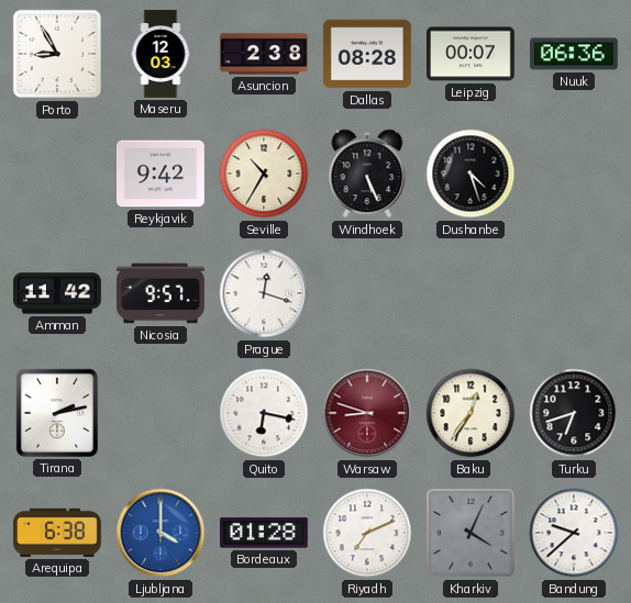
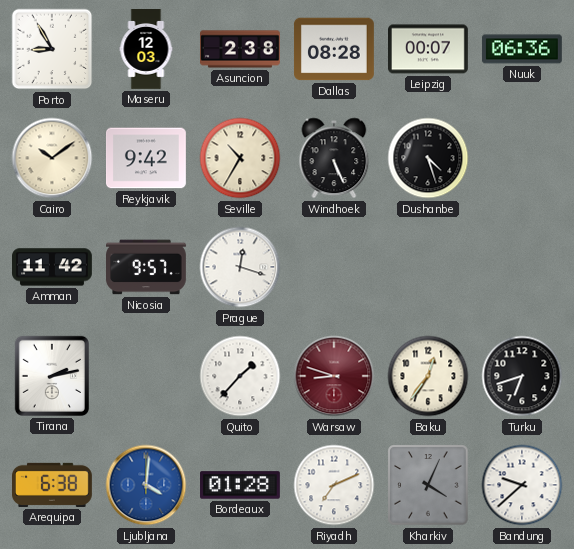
Cairo: none -> 10:09
Quito: 6:17 -> 1:37
Ljubljana: 4:00 -> 4:01
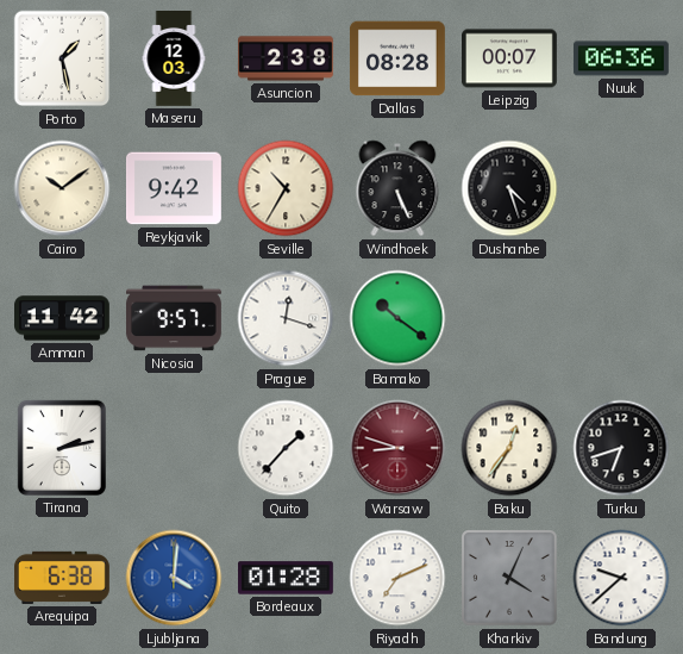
Porto: 8:55 -> 1:28
Bamako: none -> 10:21
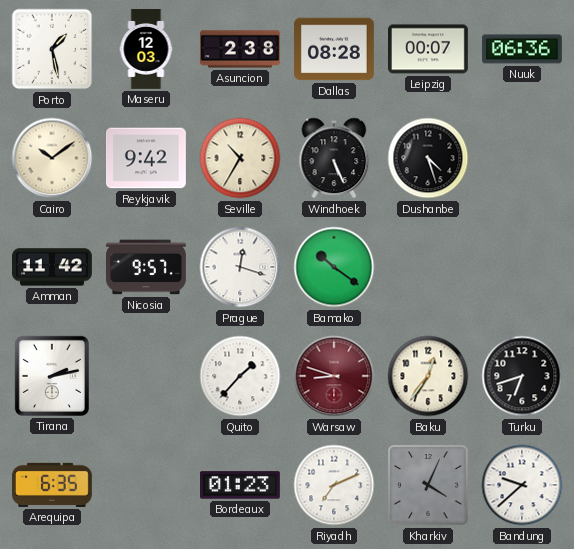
Arequipa: 6:38 -> 6:35
Ljubljana: 4:01 -> none
Bordeaux: 01:28 -> 01:23
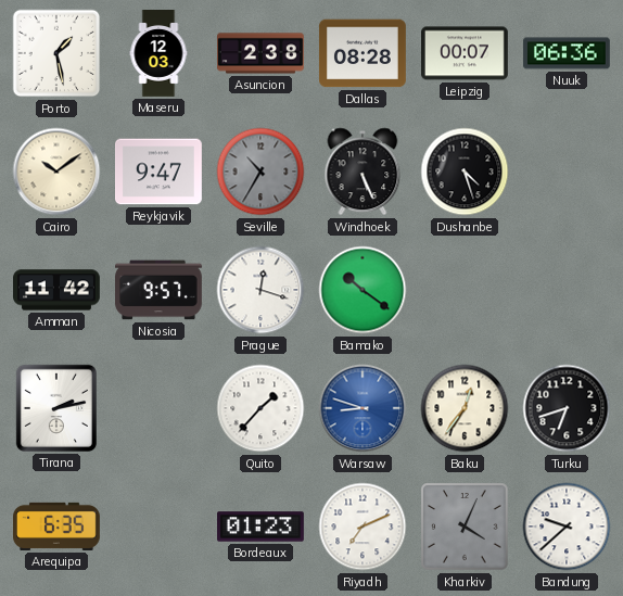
Reykjavik: 9:42 -> 9:47
Seville dial: cream -> grey
Warsaw dial: burgundy -> blue
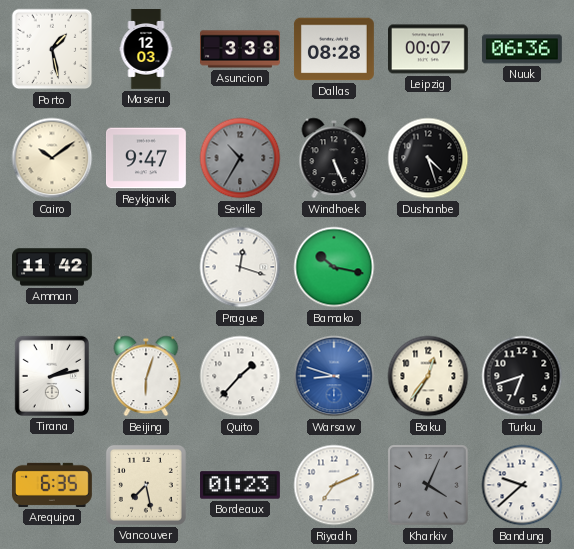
Asuncion: 2:38 -> 3:38
Nicosia: 9:57 -> none
Bamako: 10:21 -> 10:17
Beijing: none -> 6:03
Vancouver: none -> 7:28
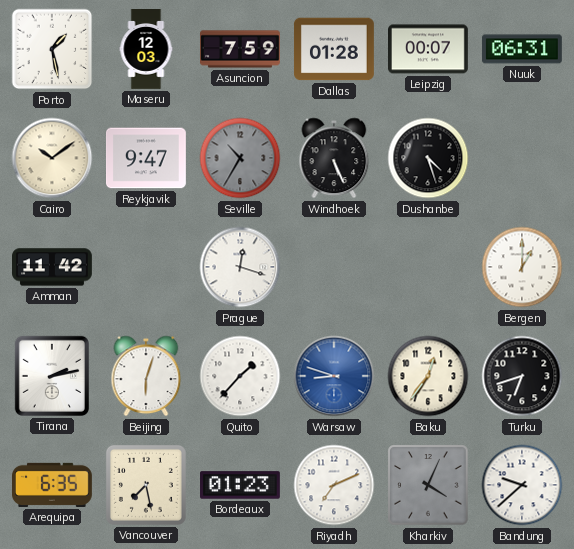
Asuncion: 3:38 -> 7:59
Dallas: 08:28 -> 01:28
Nuuk: 06:36 -> 06:31
Bamako: 10:17 -> none
Bergen: none -> 1:00
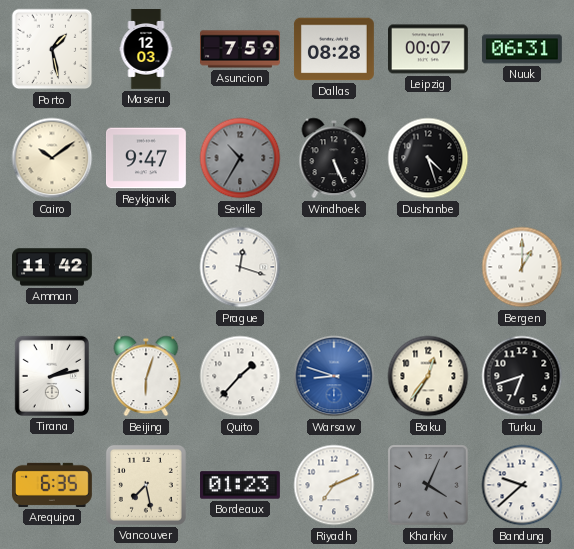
Dallas: 01:28 -> 08:28
